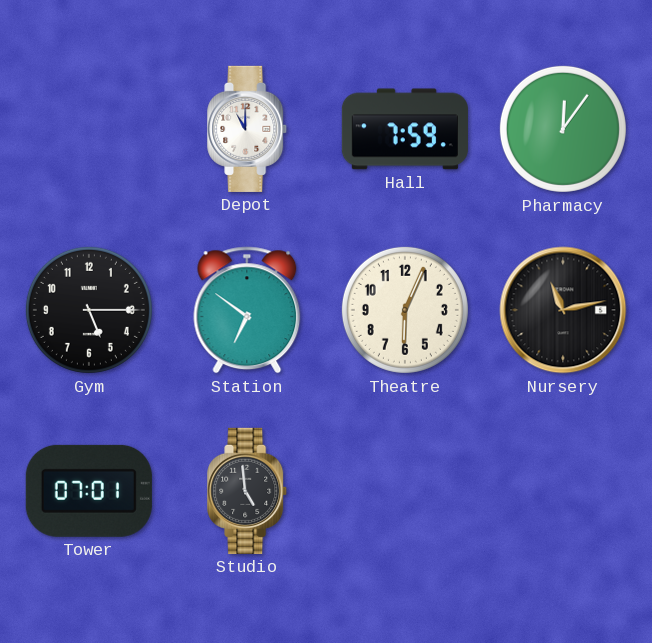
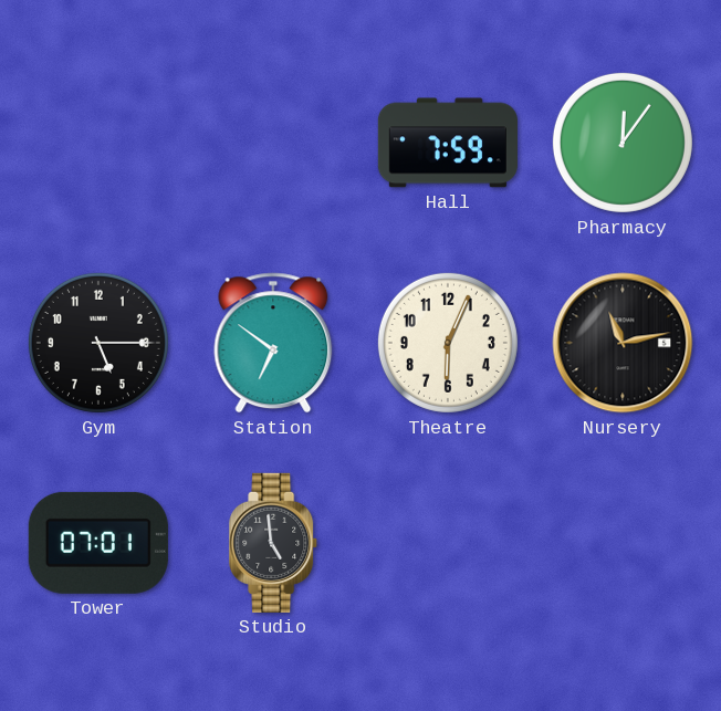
Depot: 11:00 -> none
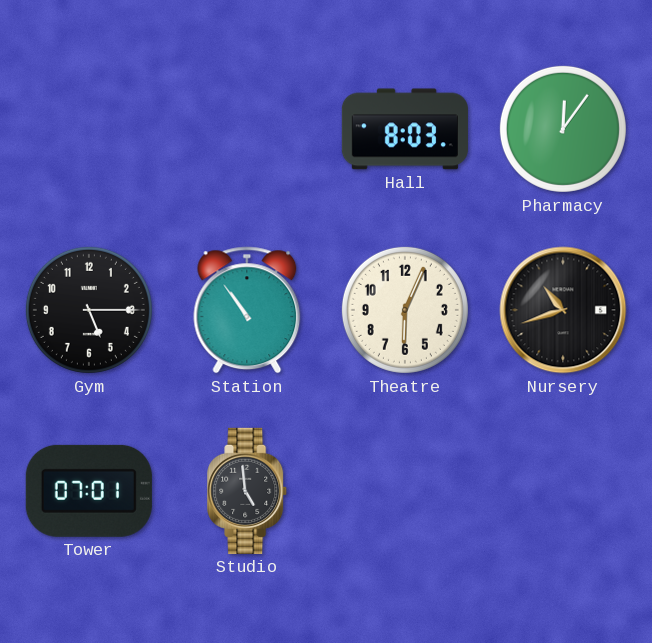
Hall: 7:59 -> 8:03
Station: 6:51 -> 10:54
Nursery: 11:13 -> 10:42
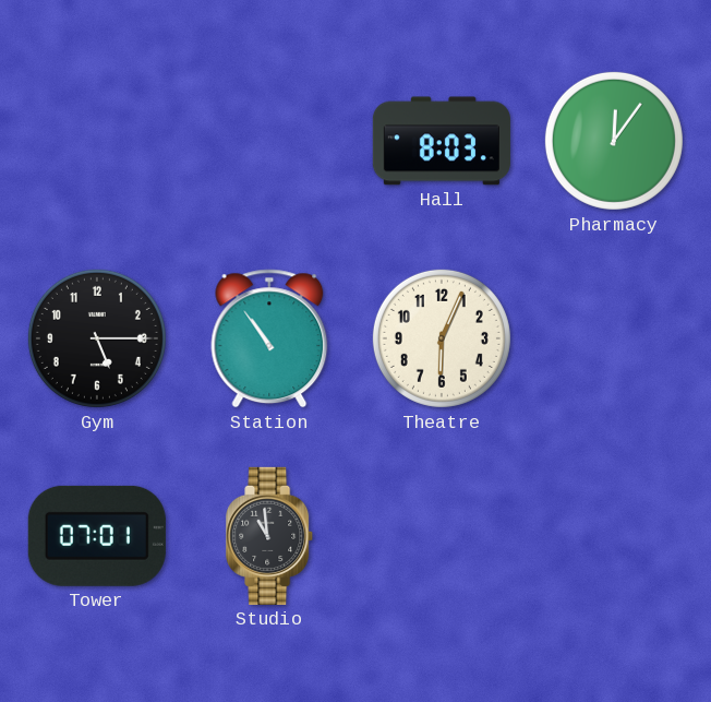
Nursery: 10:42 -> none
Studio: 4:59 -> 10:59
